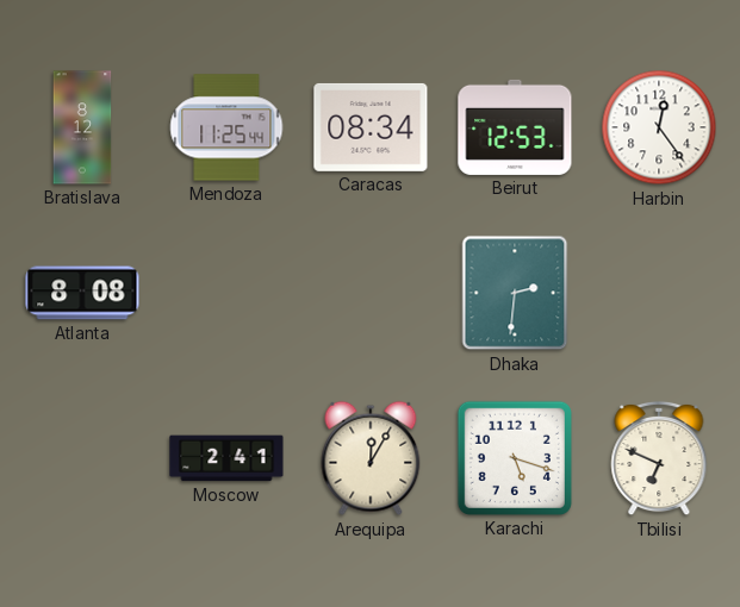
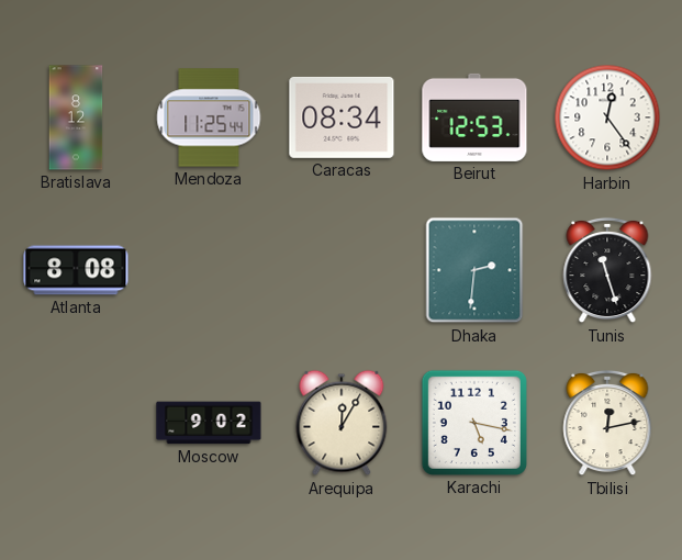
Tunis: none -> 11:27
Moscow: 2:41 -> 9:02
Karachi: 5:18 -> 5:17
Tbilisi: 6:49 -> 12:13
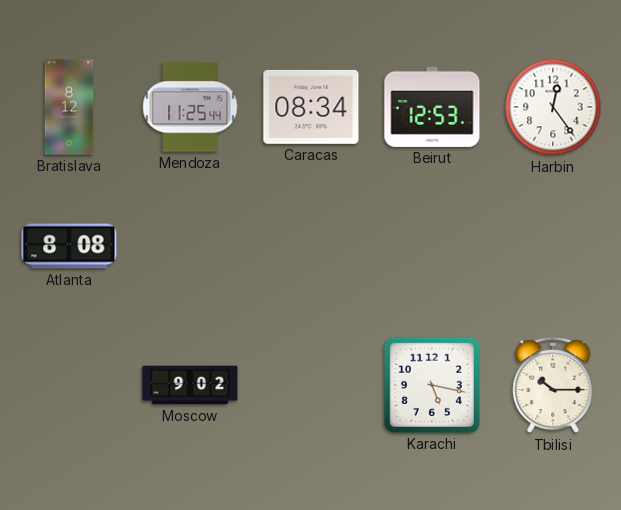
Dhaka: 2:31 -> none
Tunis: 11:27 -> none
Arequipa: 12:05 -> none
Tbilisi: 12:13 -> 10:15
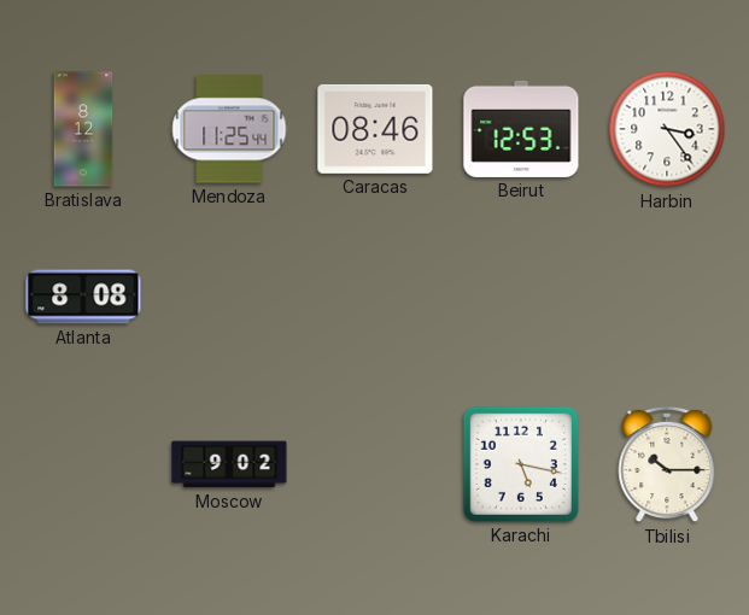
Caracas: 08:34 -> 08:46
Harbin: 12:24 -> 3:24
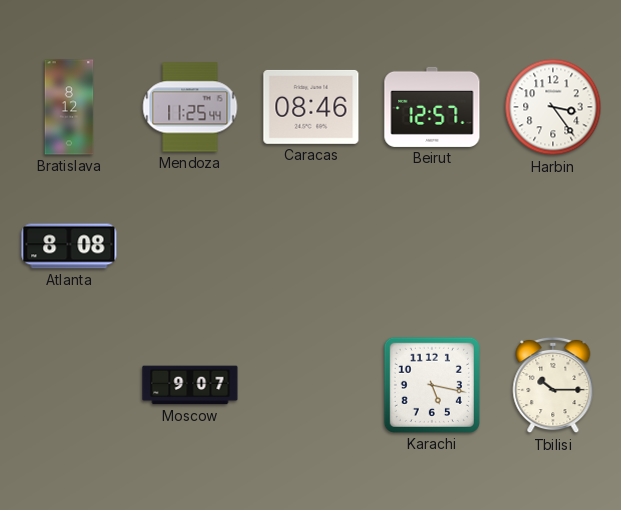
Beirut: 12:53 -> 12:57
Moscow: 9:02 -> 9:07
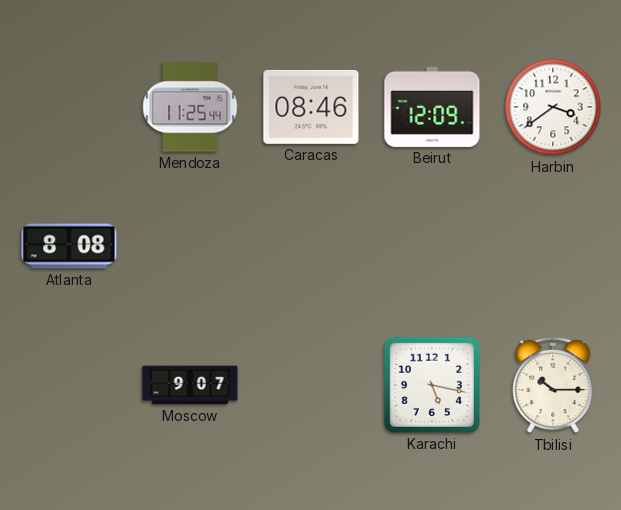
Bratislava: 8:12 -> none
Beirut: 12:57 -> 12:09
Harbin: 3:24 -> 3:39
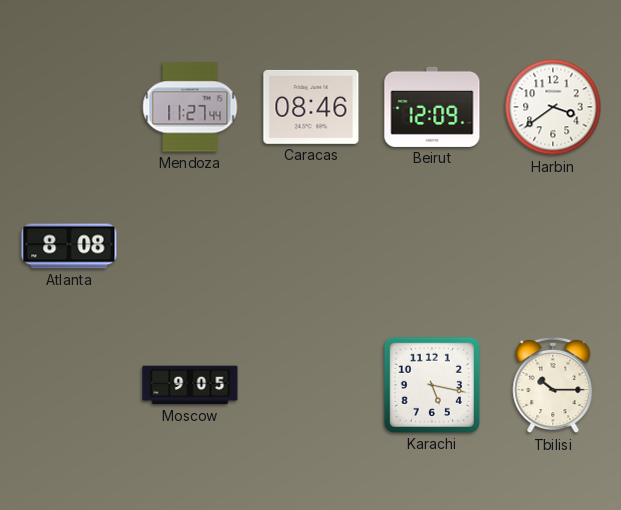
Mendoza: 11:25 -> 11:27
Moscow: 9:07 -> 9:05
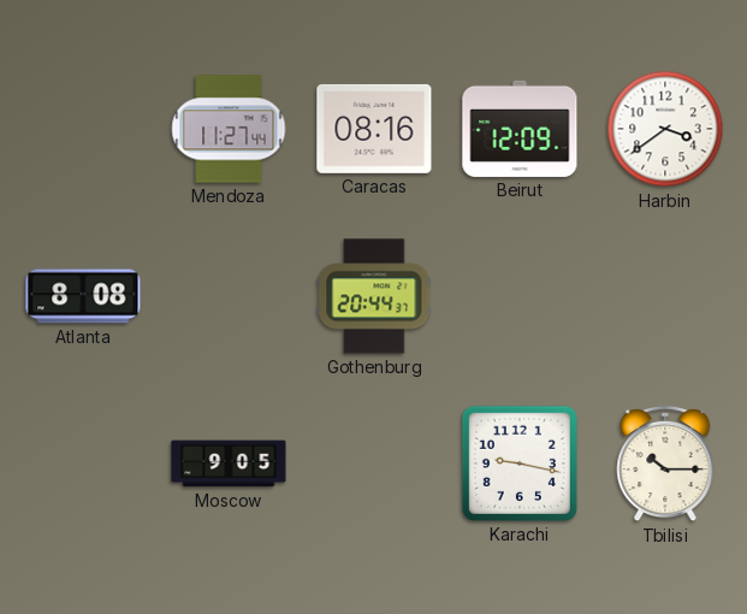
Caracas: 08:46 -> 08:16
Gothenburg: none -> 20:44
Karachi: 5:17 -> 9:17
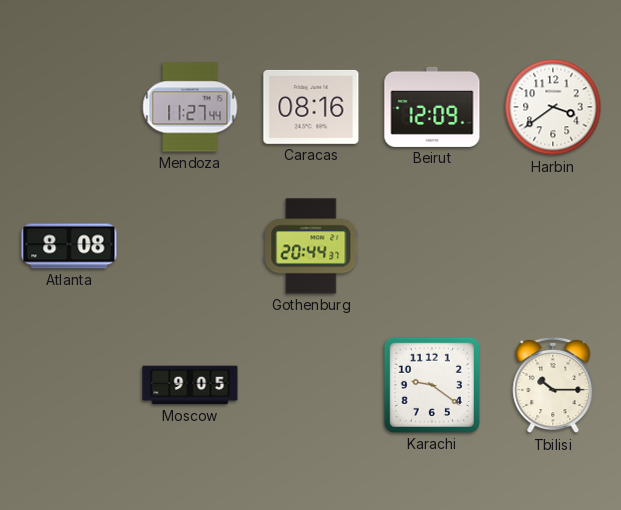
Karachi: 9:17 -> 9:21
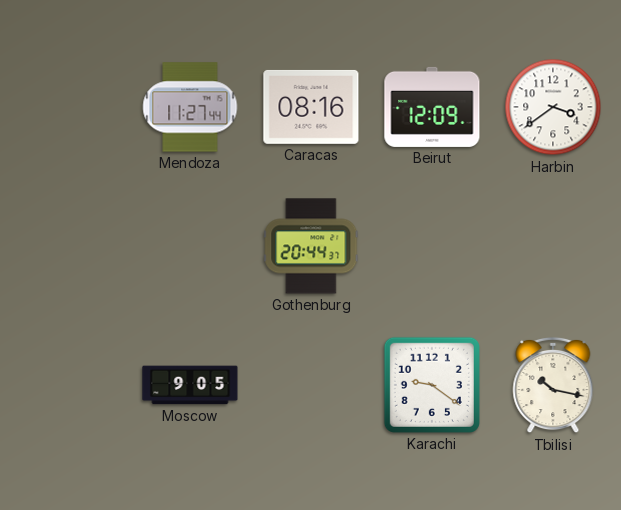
Atlanta: 8:08 -> none
Tbilisi: 10:15 -> 10:17
